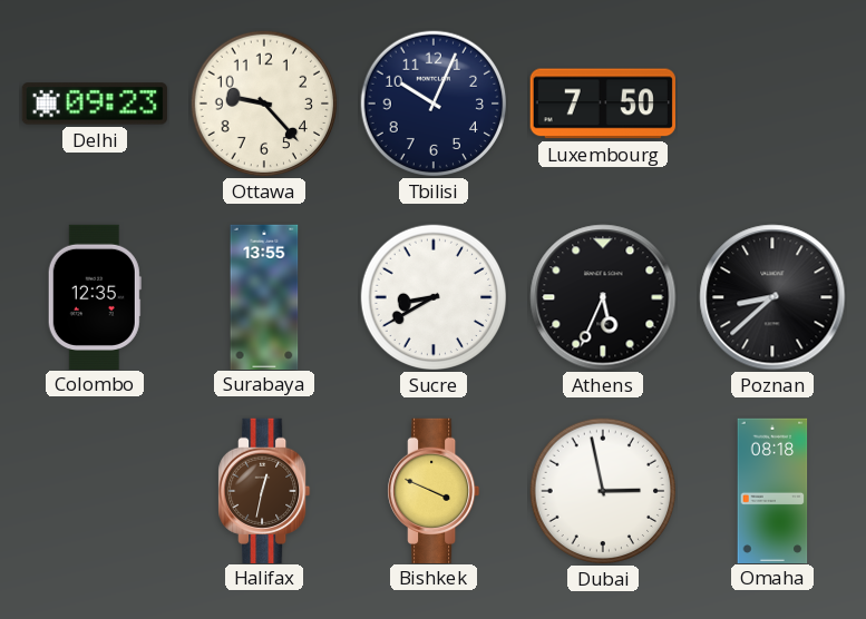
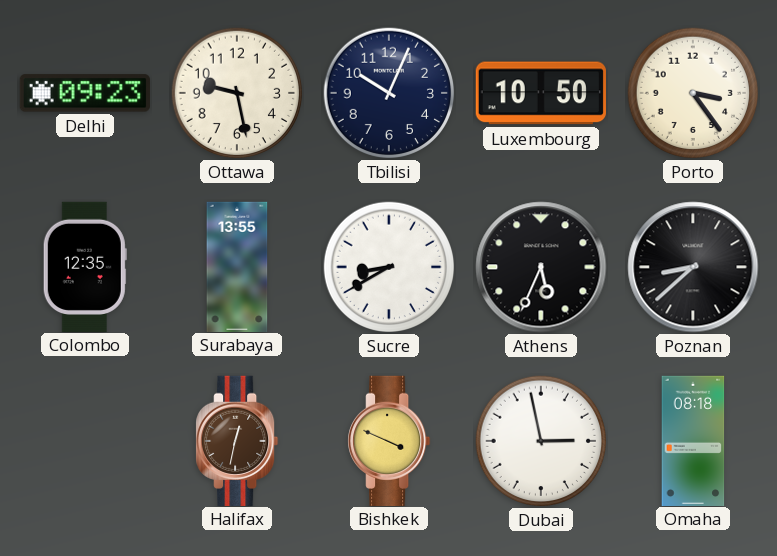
Ottawa: 9:23 -> 9:28
Luxembourg: 7:50 -> 10:50
Porto: none -> 3:24
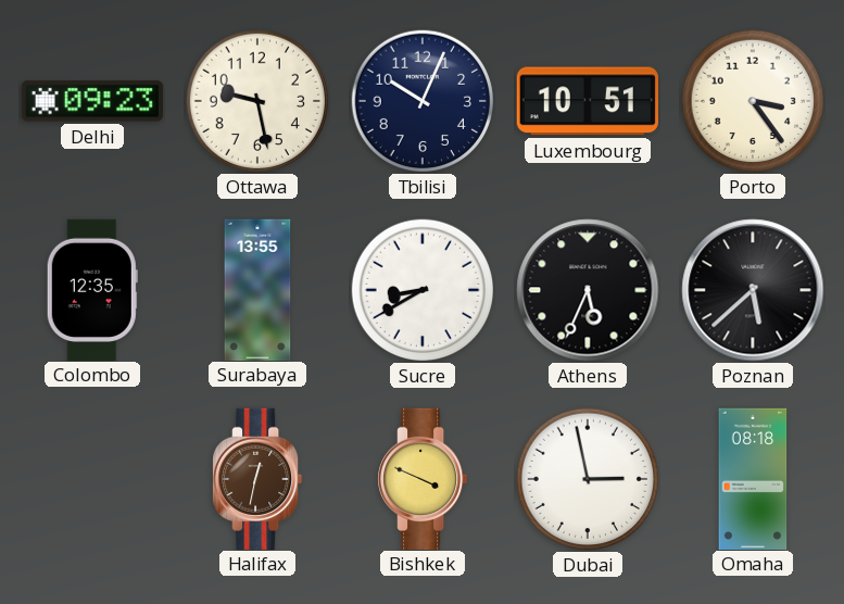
Luxembourg: 10:50 -> 10:51
Poznan: 8:38 -> 5:38
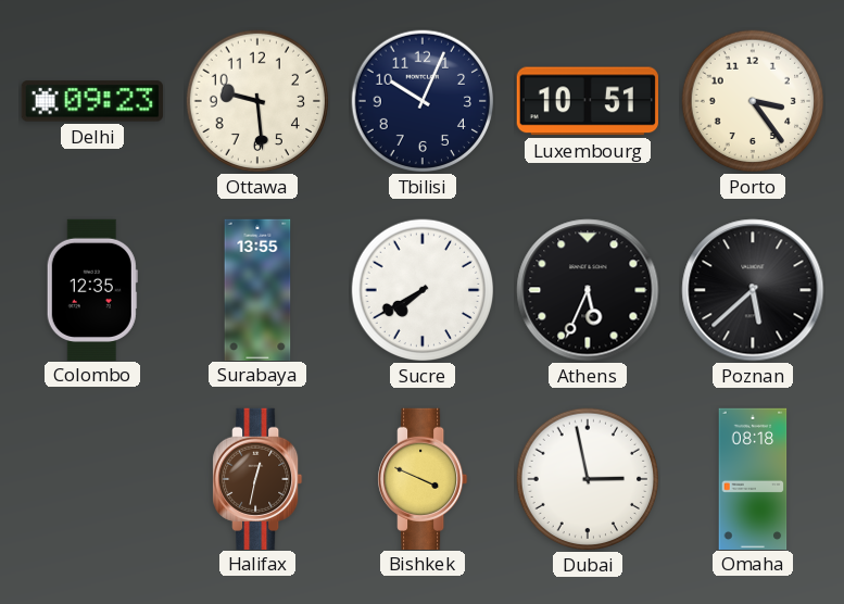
Ottawa: 9:28 -> 9:29
Sucre: 8:40 -> 7:40
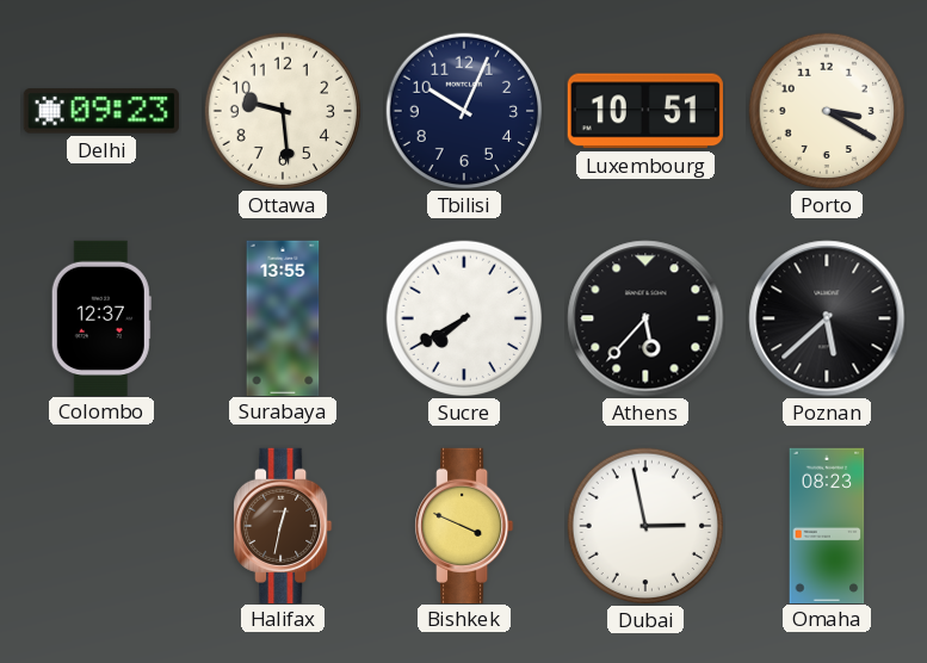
Porto: 3:24 -> 3:20
Colombo: 12:35 -> 12:37
Athens: 5:34 -> 5:37
Omaha: 08:18 -> 08:23
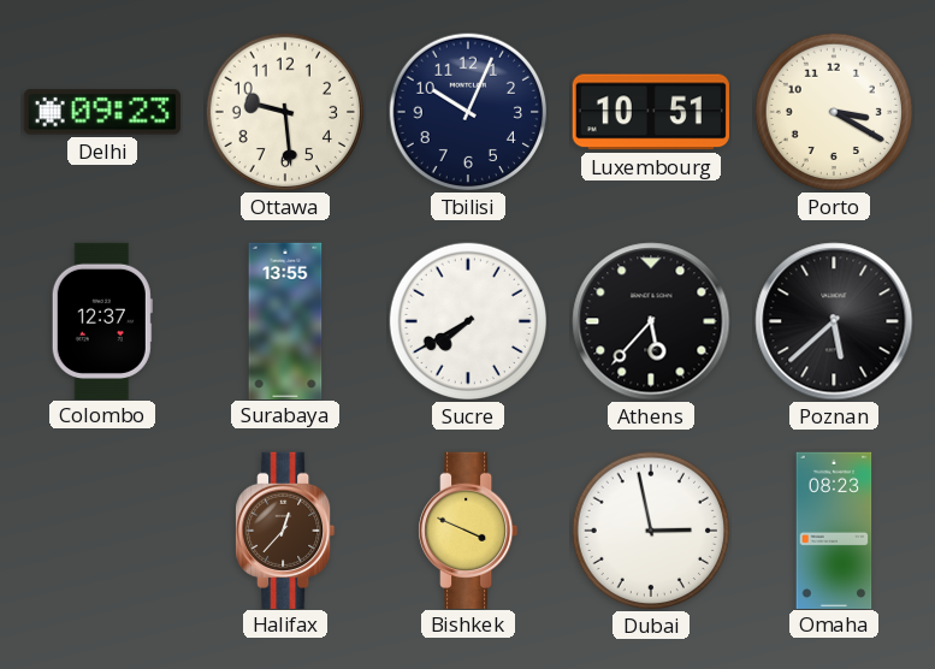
Halifax: 12:32 -> 12:37
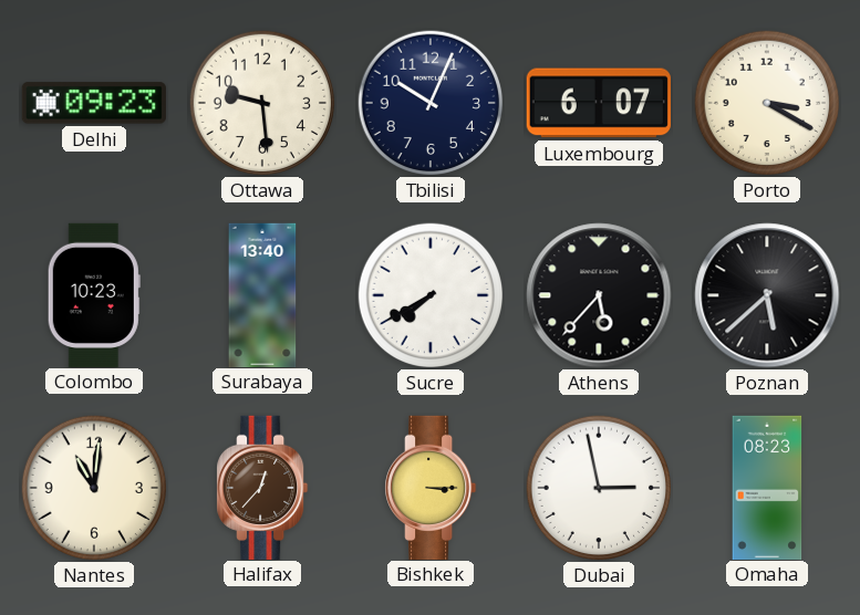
Luxembourg: 10:51 -> 6:07
Colombo: 12:37 -> 10:23
Surabaya: 13:55 -> 13:40
Nantes: none -> 11:01
Bishkek: 3:49 -> 3:15
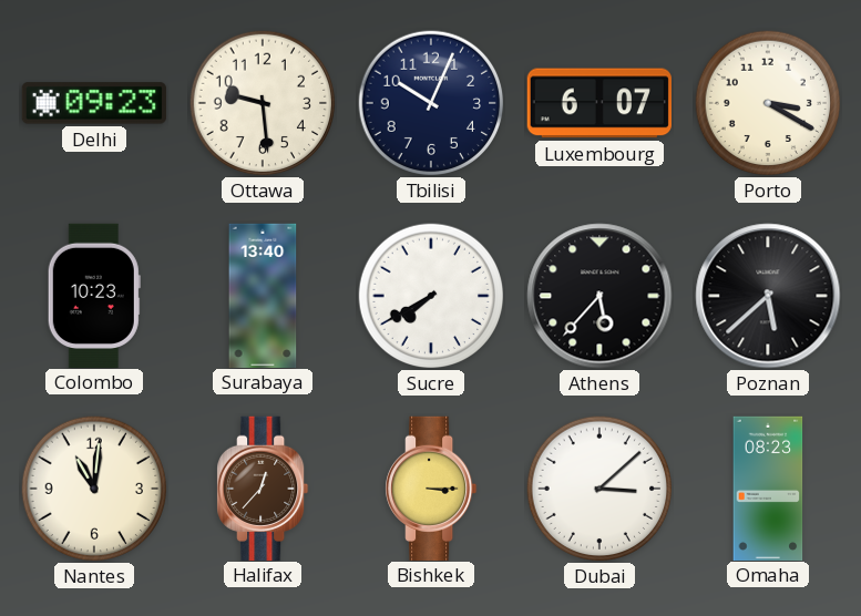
Dubai: 2:58 -> 3:08
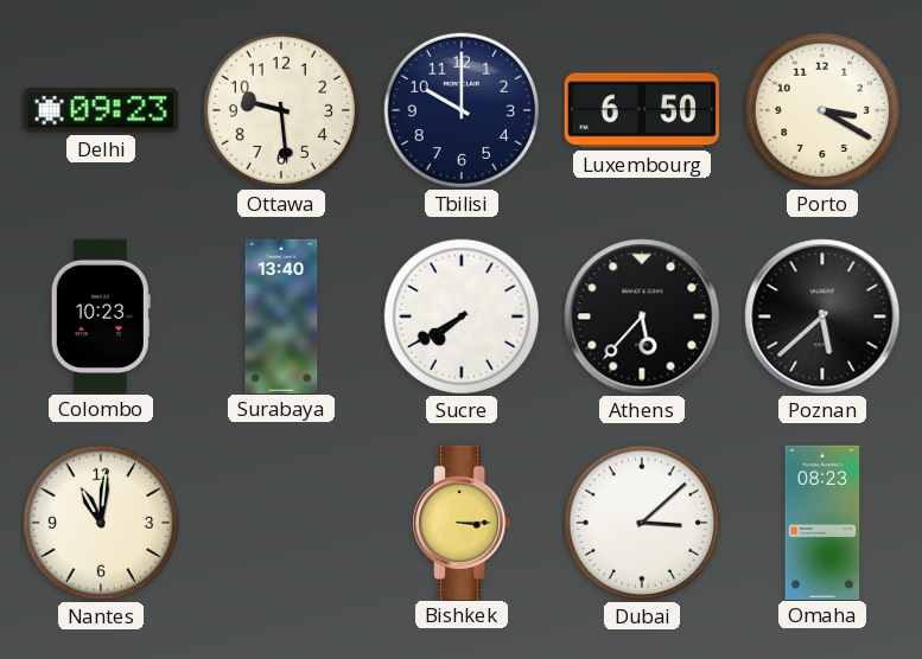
Tbilisi: 10:04 -> 10:00
Luxembourg: 6:07 -> 6:50
Halifax: 12:37 -> none
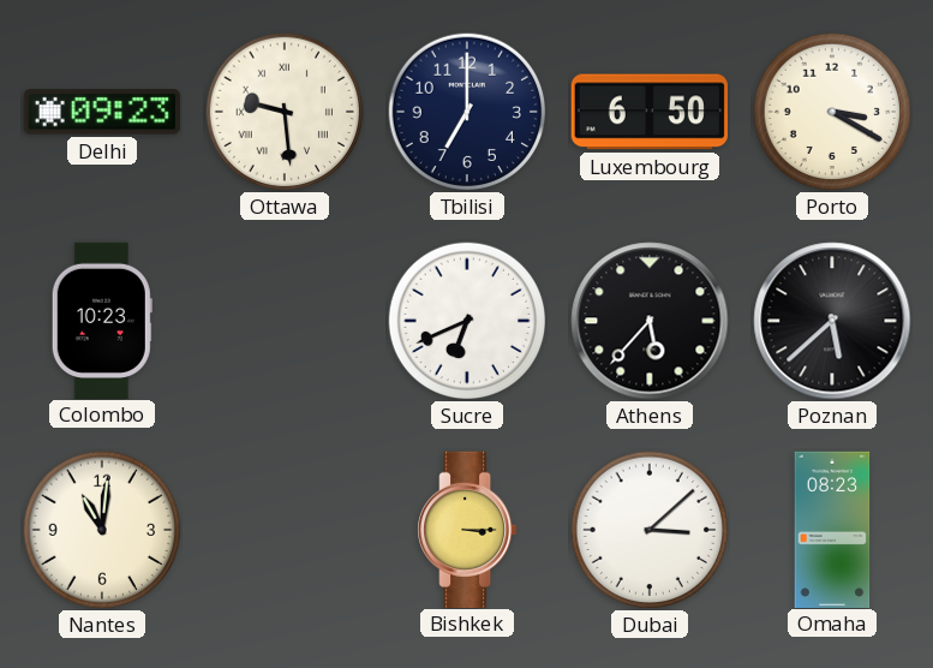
Ottawa numerals: Arabic -> Roman
Tbilisi: 10:00 -> 7:00
Surabaya: 13:40 -> none
Sucre: 7:40 -> 6:41
